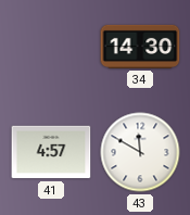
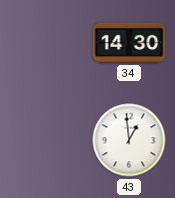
41: 4:57 -> none
43: 11:50 -> 12:59
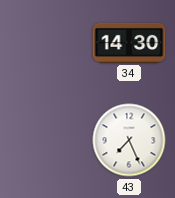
43: 12:59 -> 7:26
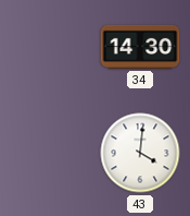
43: 7:26 -> 4:01
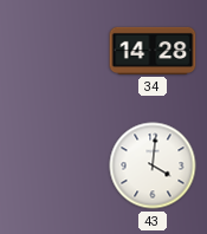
34: 14:30 -> 14:28
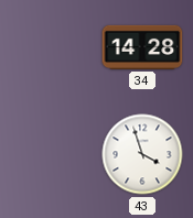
43: 4:01 -> 3:57
